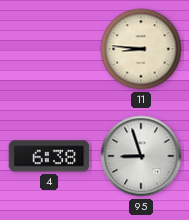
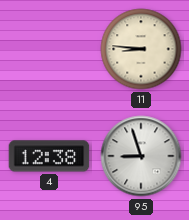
4: 6:38 -> 12:38
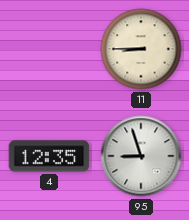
11: 8:46 -> 8:45
4: 12:38 -> 12:35
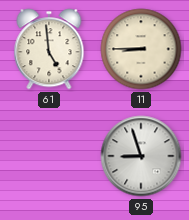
61: none -> 4:59
4: 12:35 -> none
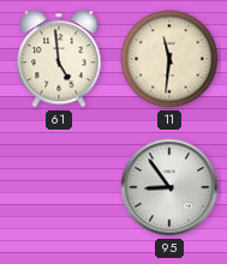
11: 8:45 -> 11:31
95: 8:57 -> 8:54
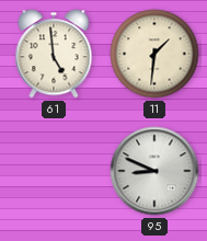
11: 11:31 -> 1:31
95: 8:54 -> 8:49
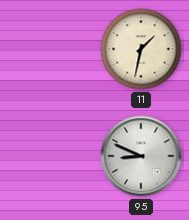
61: 4:59 -> none
11: 1:31 -> 1:32
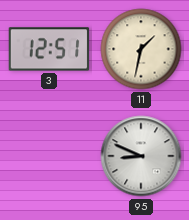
3: none -> 12:51
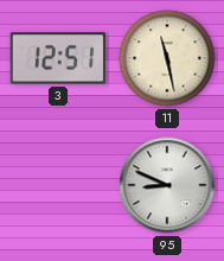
11: 1:32 -> 11:28
